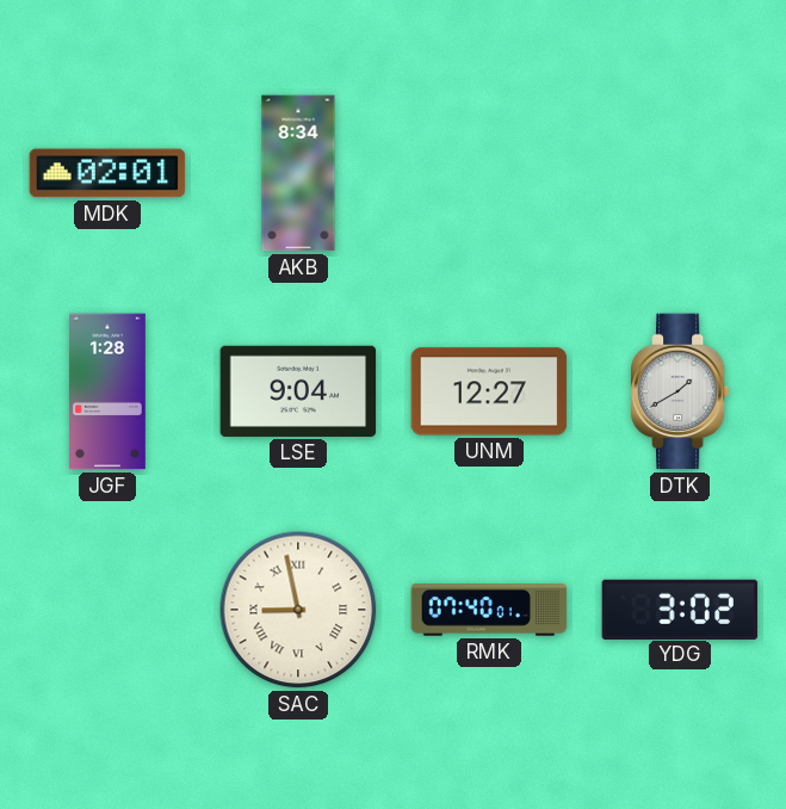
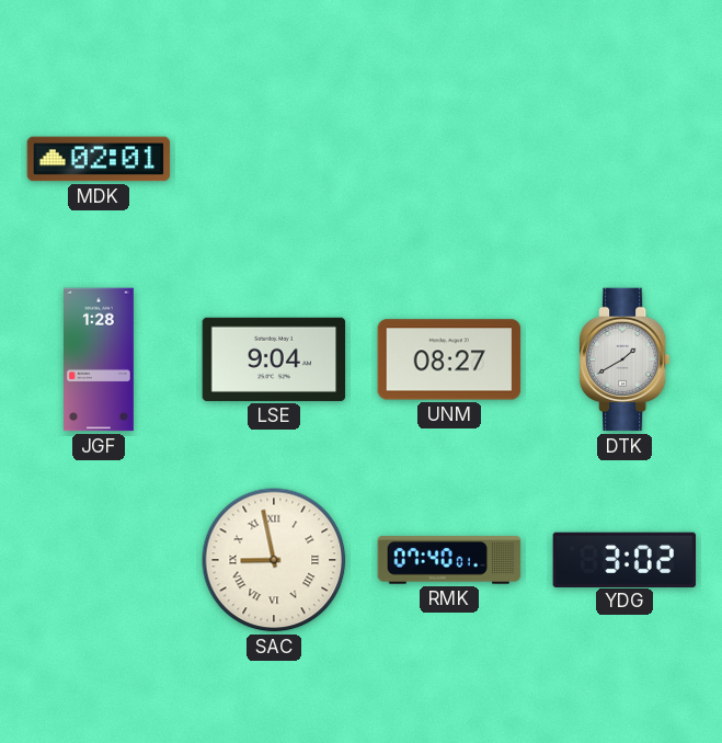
AKB: 8:34 -> none
UNM: 12:27 -> 08:27
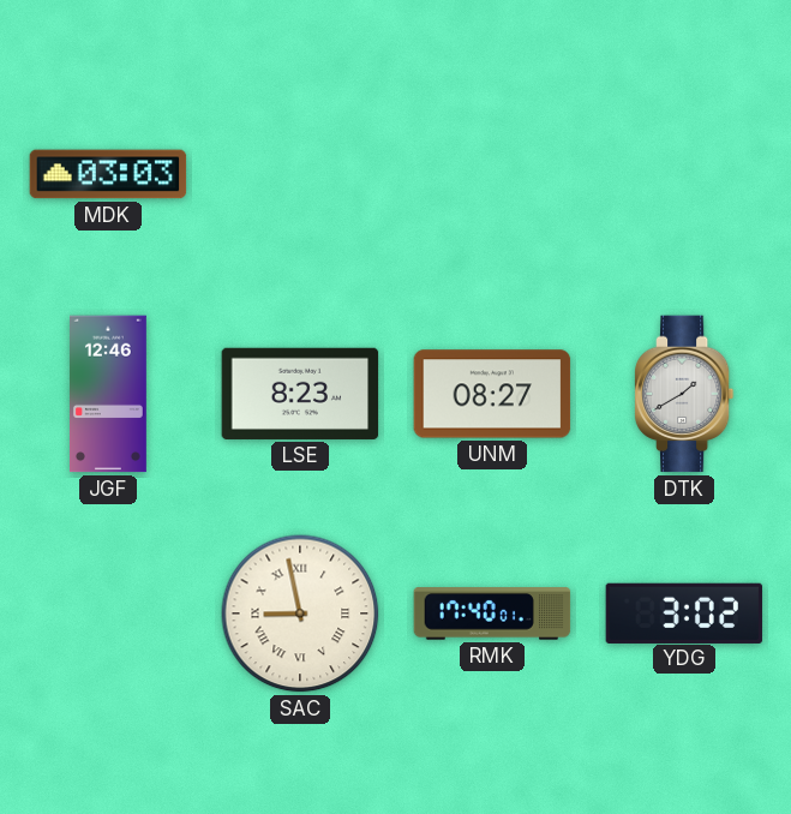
MDK: 02:01 -> 03:03
JGF: 1:28 -> 12:46
LSE: 9:04 -> 8:23
RMK: 07:40 -> 17:40
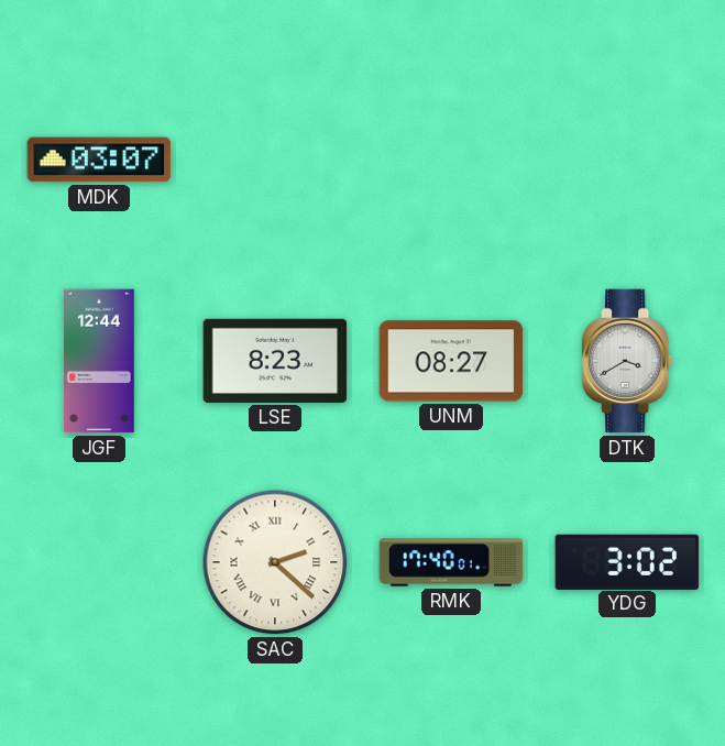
MDK: 03:03 -> 03:07
JGF: 12:46 -> 12:44
DTK: 1:40 -> 3:40
SAC: 8:58 -> 2:22
